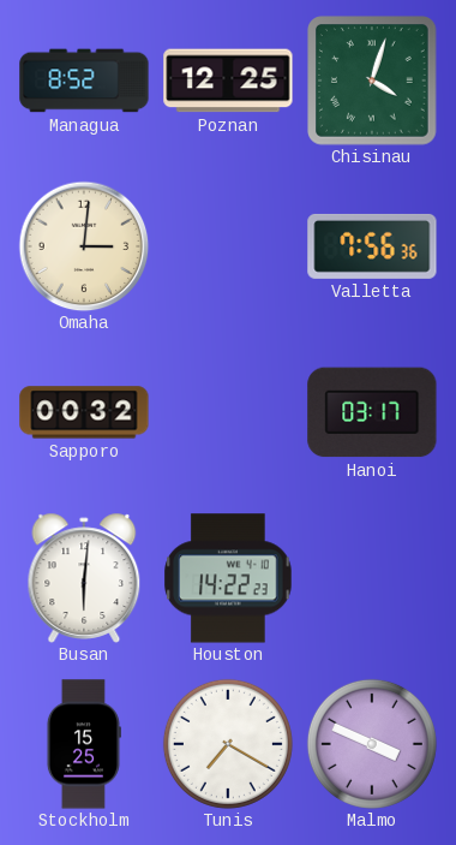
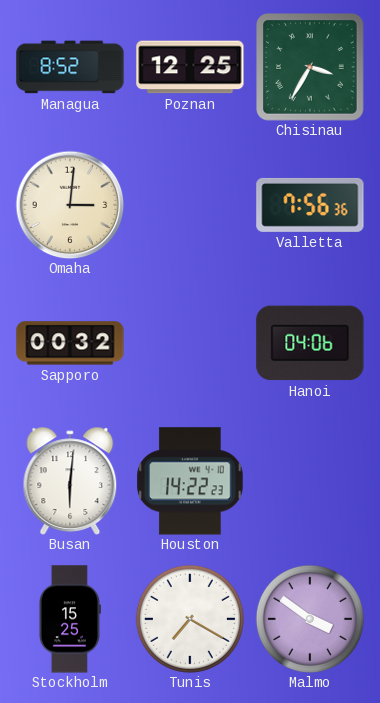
Chisinau: 4:03 -> 3:35
Hanoi: 03:17 -> 04:06
Malmo: 3:49 -> 3:51
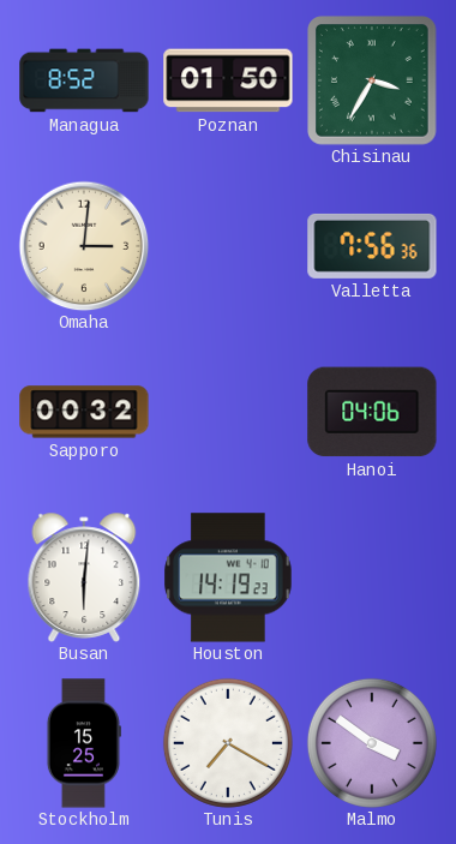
Poznan: 12:25 -> 01:50
Houston: 14:22 -> 14:19
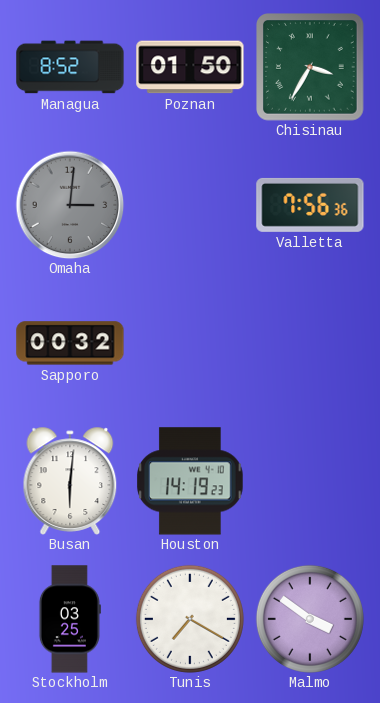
Omaha dial: cream -> grey
Hanoi: 04:06 -> none
Stockholm: 15:25 -> 03:25
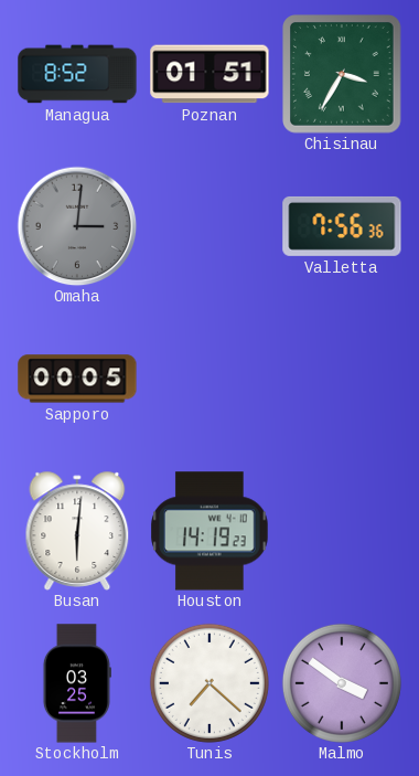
Poznan: 01:50 -> 01:51
Sapporo: 00:32 -> 00:05
Tunis: 7:20 -> 7:22
